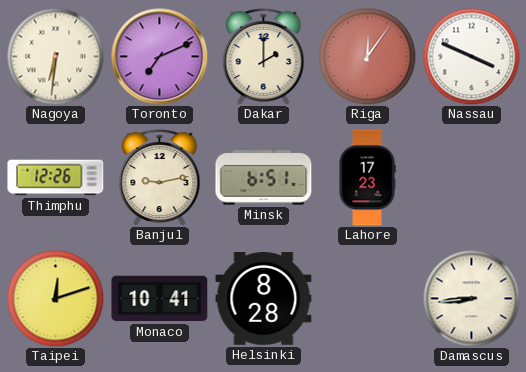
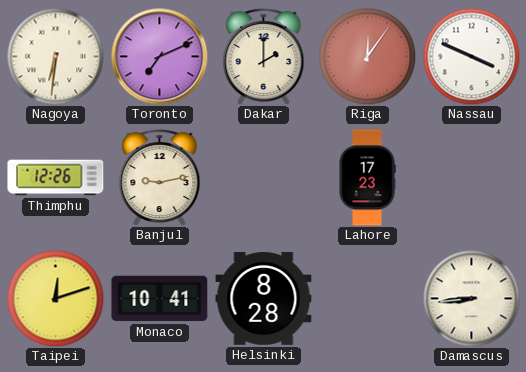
Minsk: 6:51 -> none
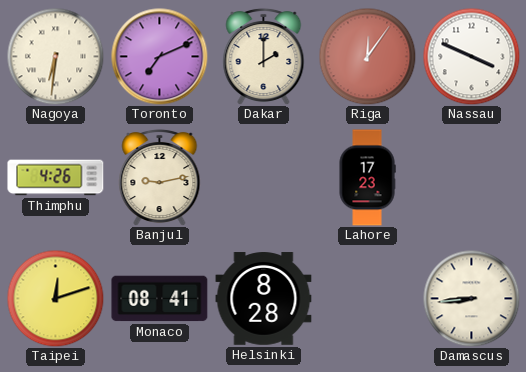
Thimphu: 12:26 -> 4:26
Monaco: 10:41 -> 08:41
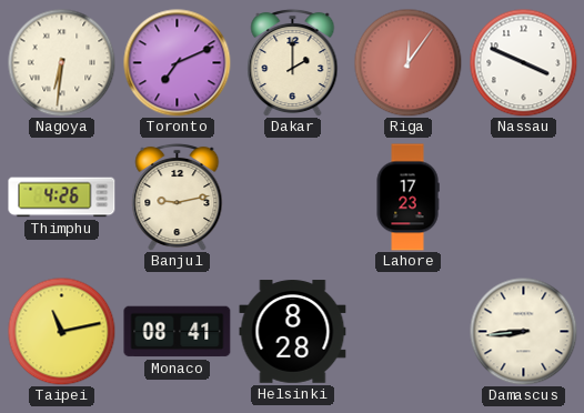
Taipei: 12:12 -> 11:13
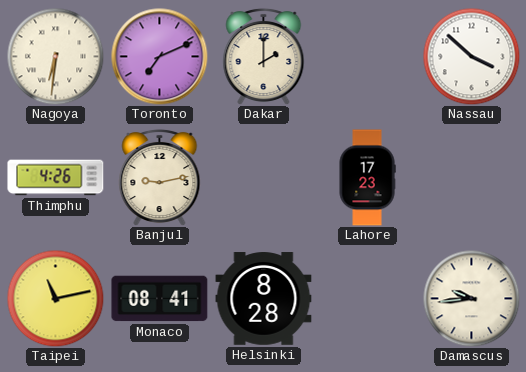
Riga: 12:06 -> none
Nassau: 3:49 -> 3:52
Damascus: 8:44 -> 9:44
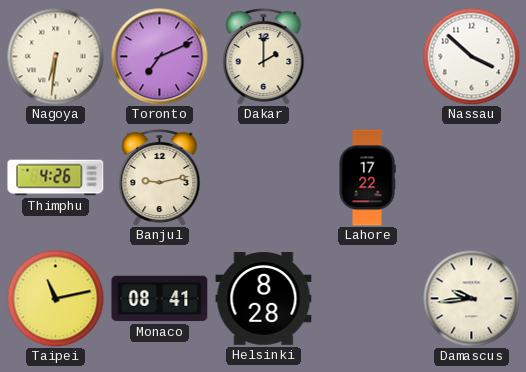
Lahore: 17:23 -> 17:22
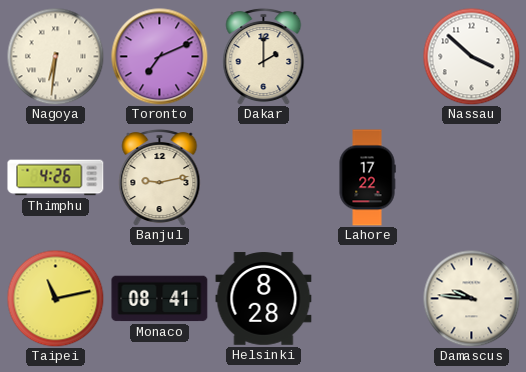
Damascus: 9:44 -> 9:46
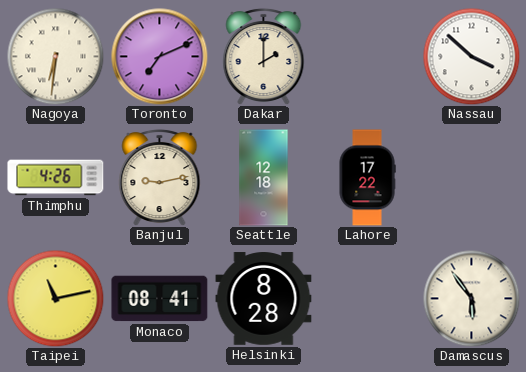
Seattle: none -> 12:18
Damascus: 9:46 -> 5:54
